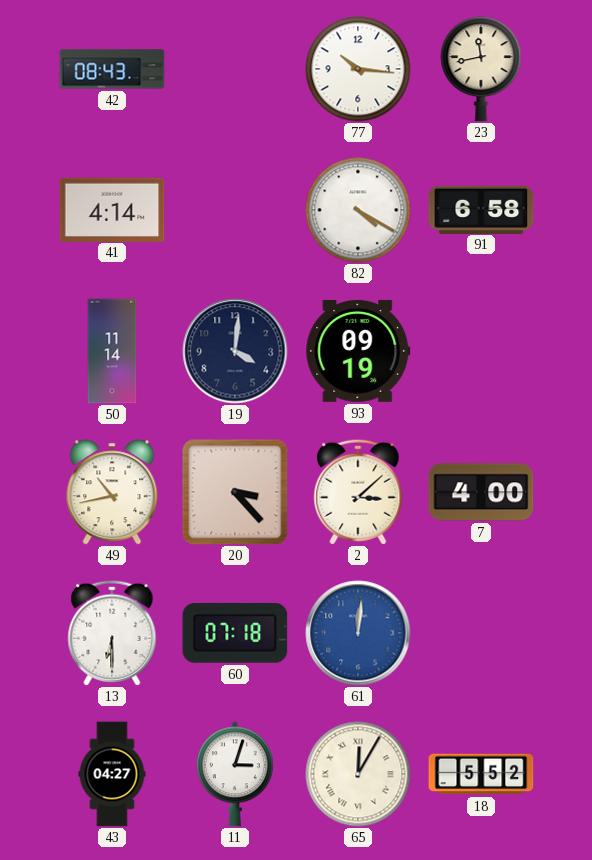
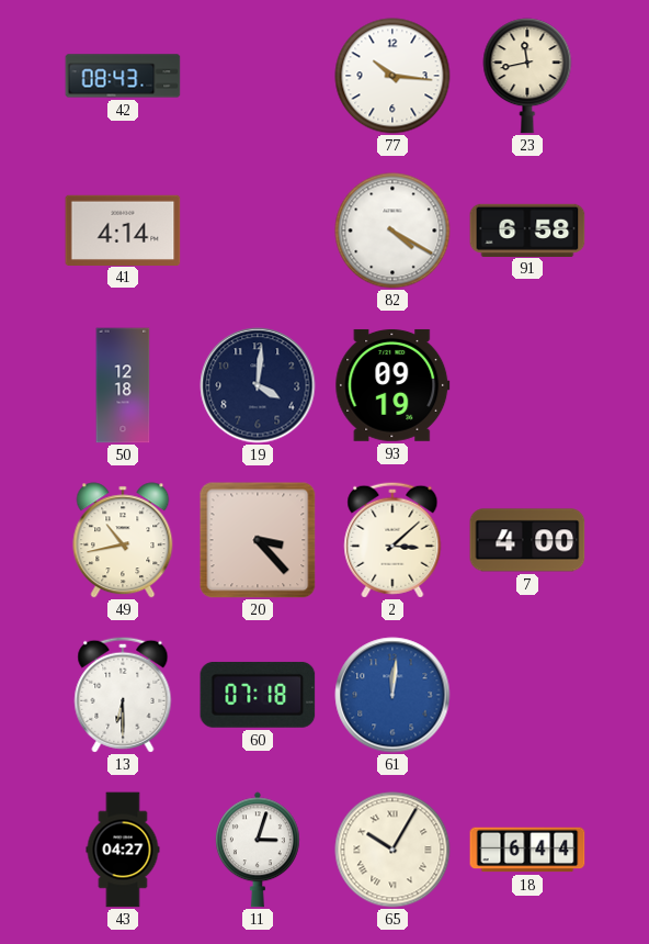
50: 11:14 -> 12:18
65: 12:05 -> 10:05
18: 5:52 -> 6:44
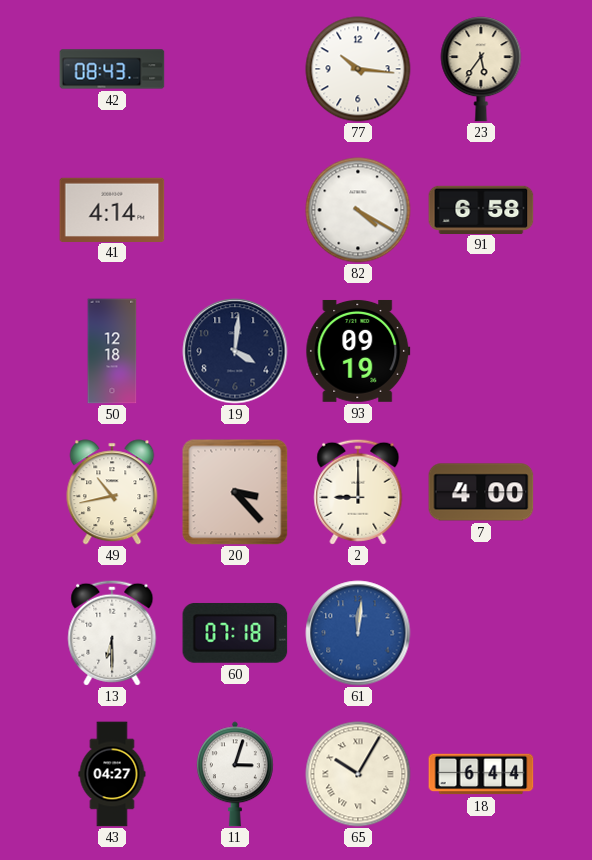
23: 11:43 -> 5:36
2: 3:08 -> 9:00
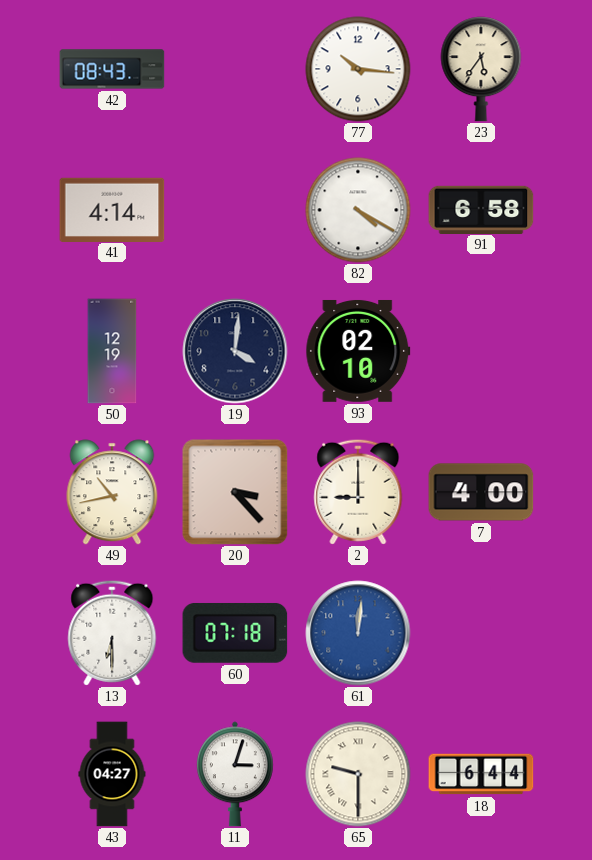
50: 12:18 -> 12:19
93: 09:19 -> 02:10
65: 10:05 -> 9:30
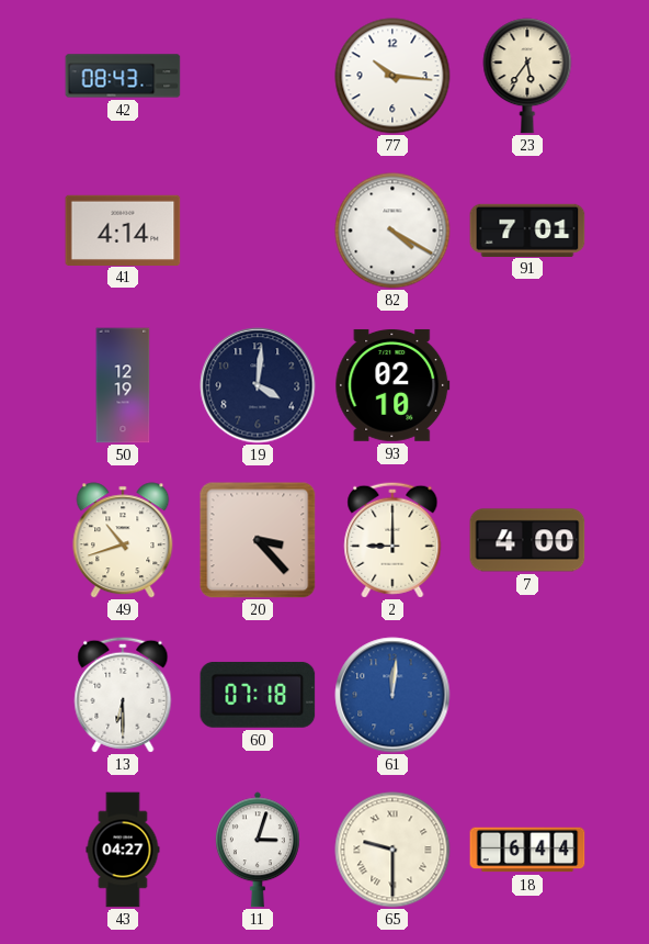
91: 6:58 -> 7:01
49: 10:43 -> 10:42
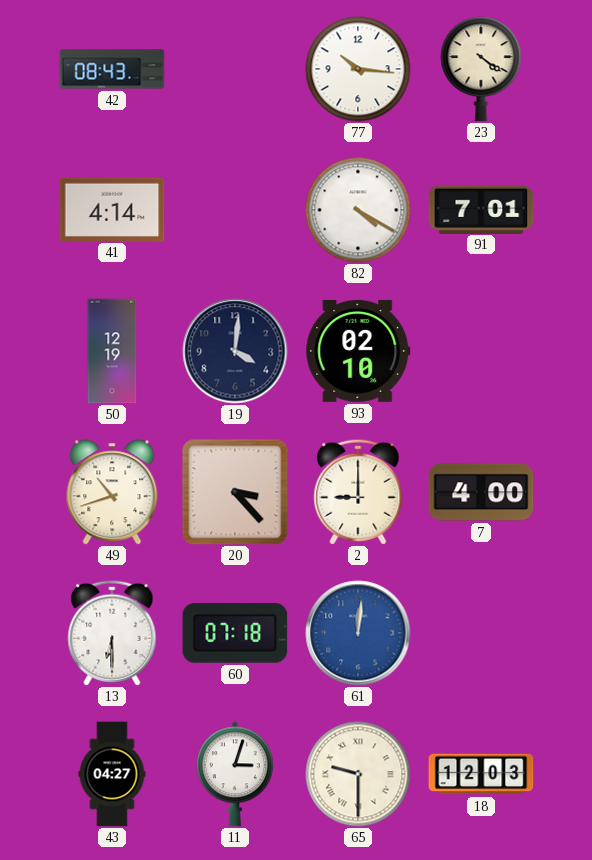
23: 5:36 -> 4:21
18: 6:44 -> 12:03
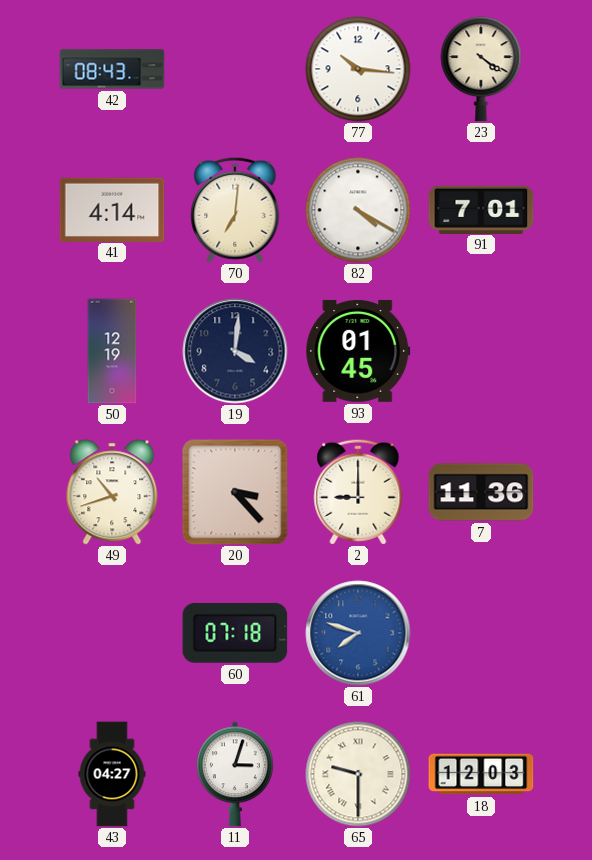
70: none -> 7:01
93: 02:10 -> 01:45
7: 4:00 -> 11:36
13: 6:30 -> none
61: 12:01 -> 7:48
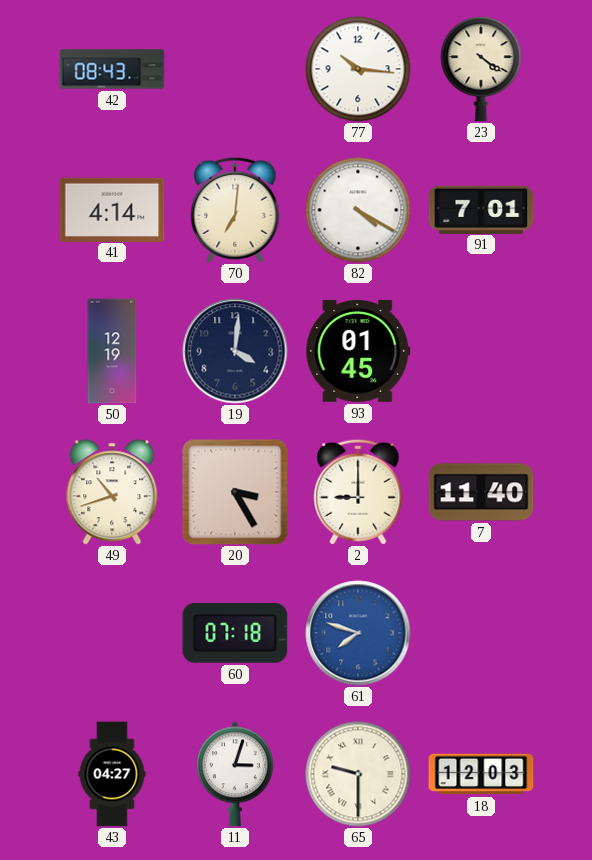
20: 3:23 -> 3:25
7: 11:36 -> 11:40
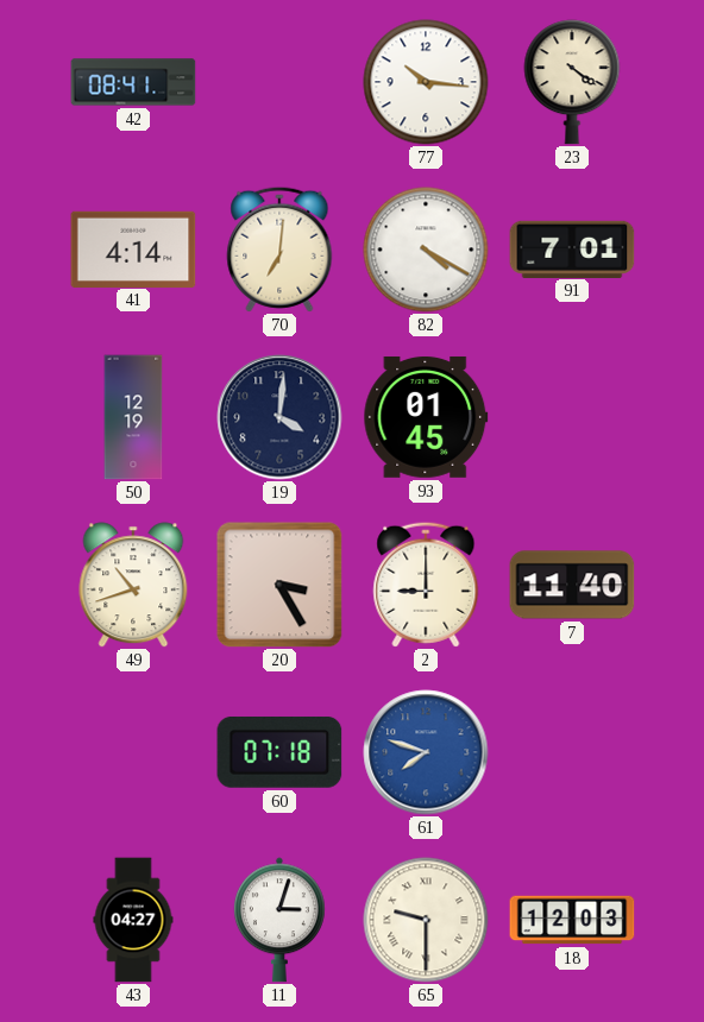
42: 08:43 -> 08:41
